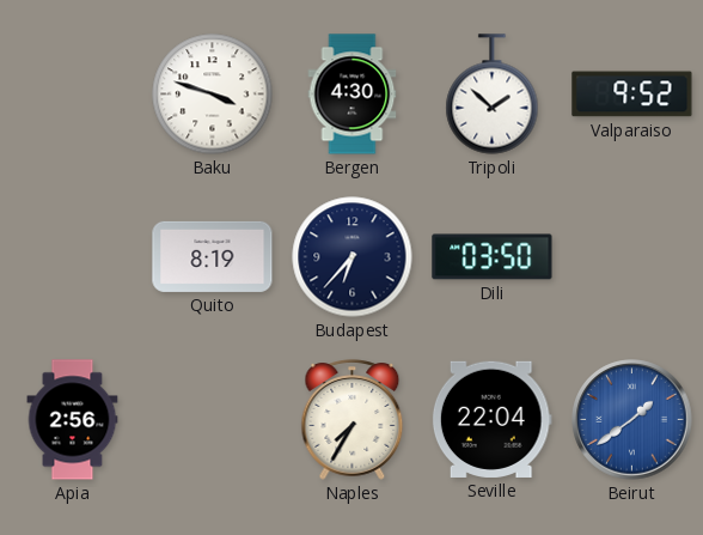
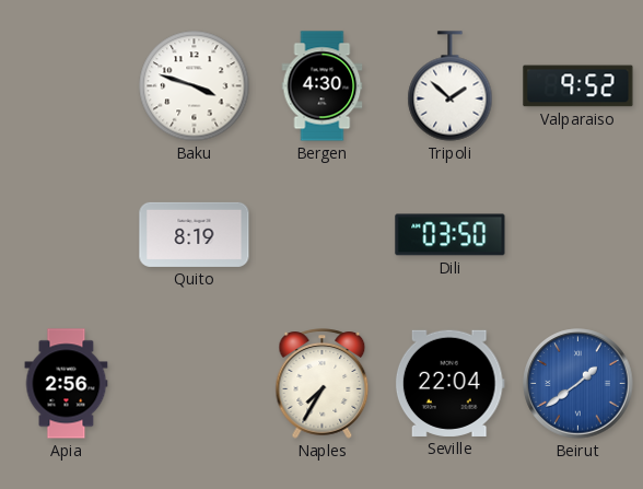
Budapest: 6:37 -> none
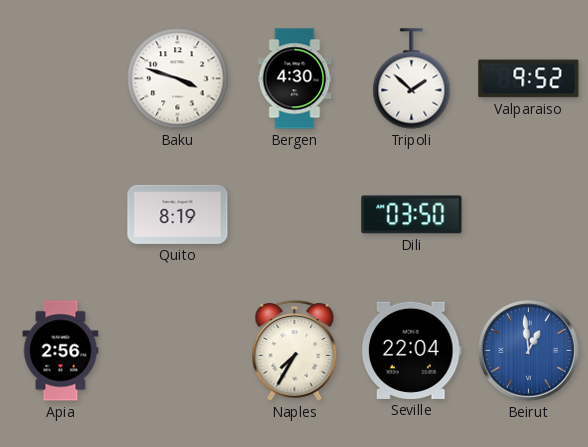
Beirut: 1:39 -> 12:59
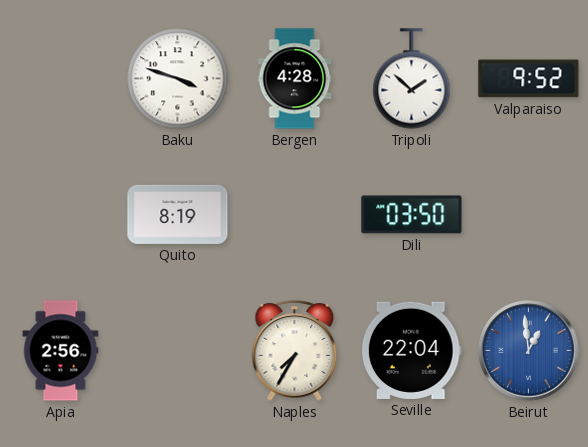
Bergen: 4:30 -> 4:28
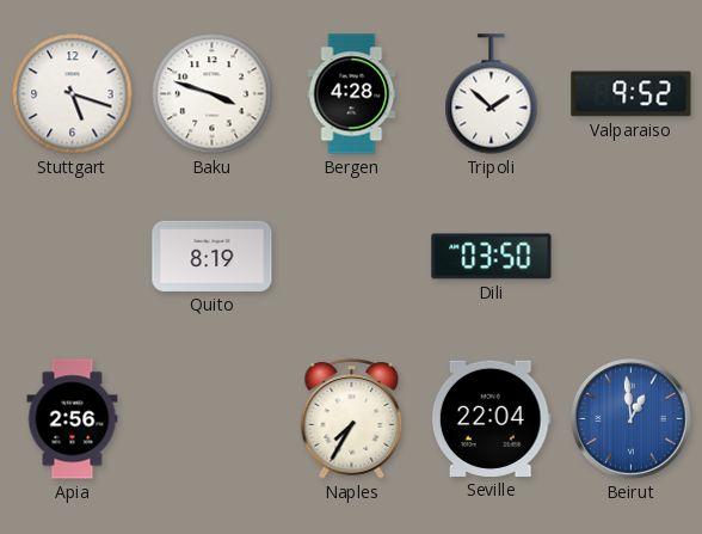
Stuttgart: none -> 5:18
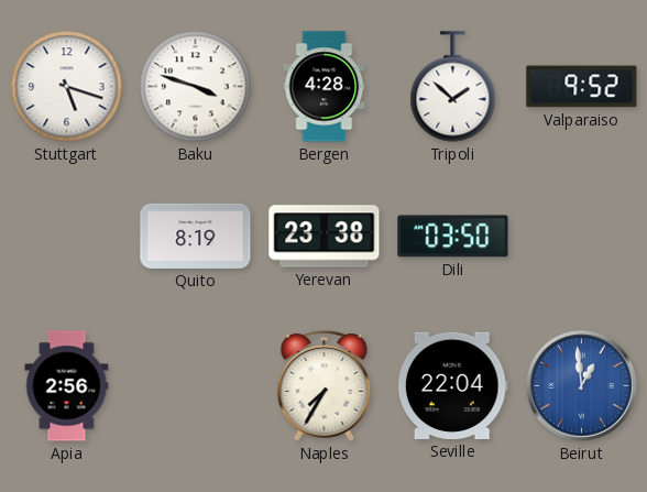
Yerevan: none -> 23:38
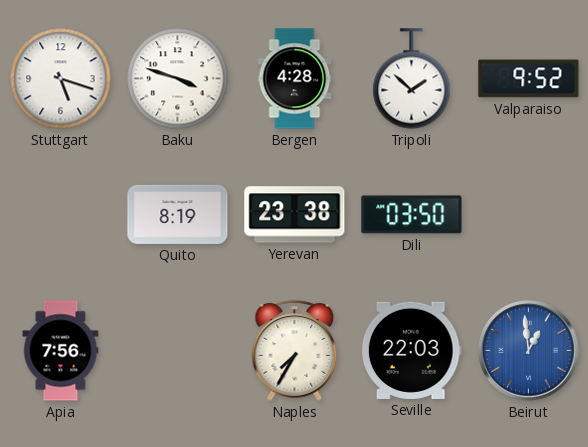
Apia: 2:56 -> 7:56
Seville: 22:04 -> 22:03
